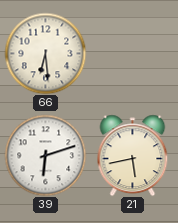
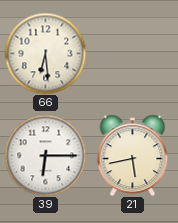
39: 6:12 -> 6:15
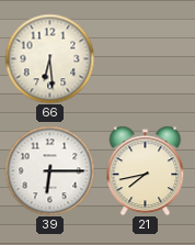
21: 5:43 -> 7:43
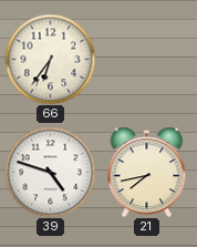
66: 6:29 -> 6:36
39: 6:15 -> 4:48
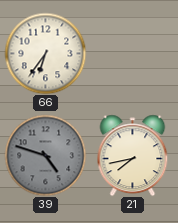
39 dial: white -> grey
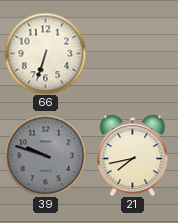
66: 6:36 -> 6:33
39: 4:48 -> 9:48
